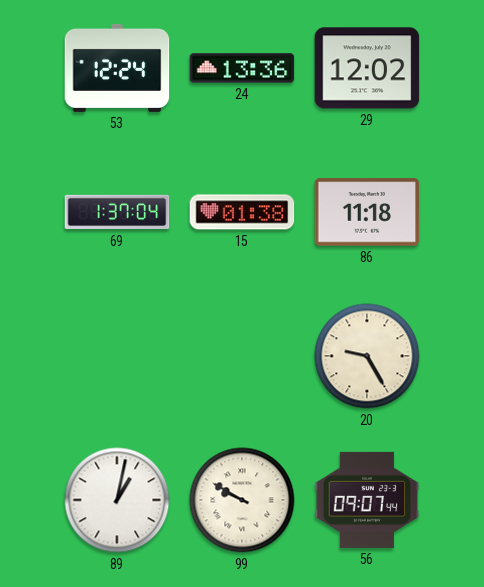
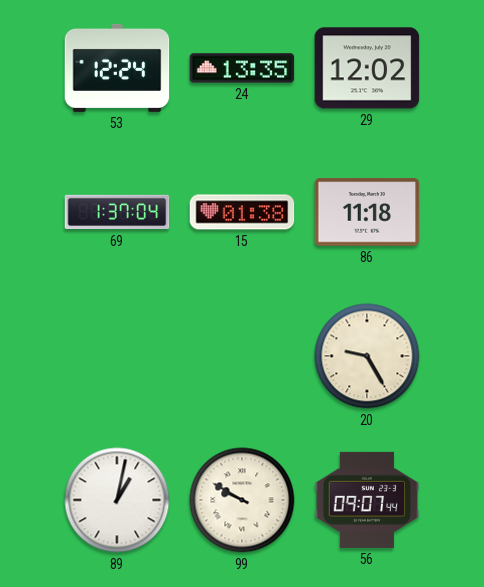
24: 13:36 -> 13:35
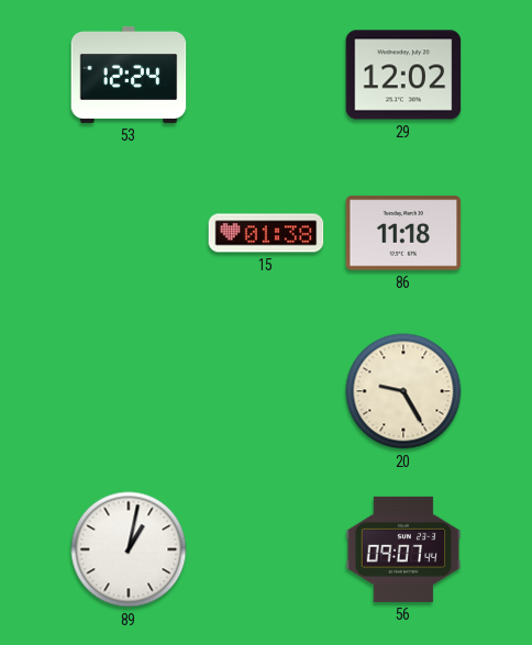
24: 13:35 -> none
69: 1:37 -> none
99: 9:50 -> none
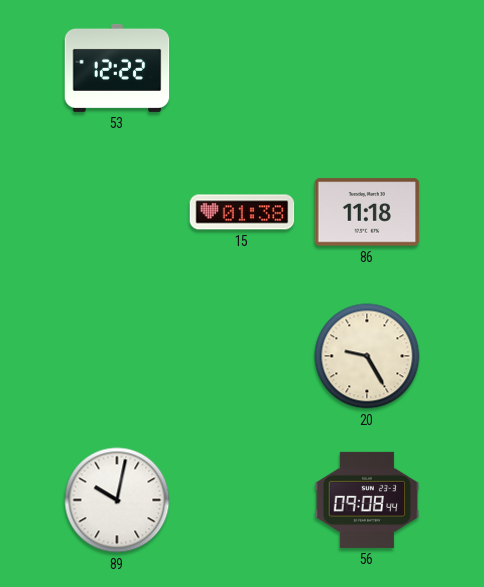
53: 12:24 -> 12:22
29: 12:02 -> none
89: 1:02 -> 10:02
56: 09:07 -> 09:08
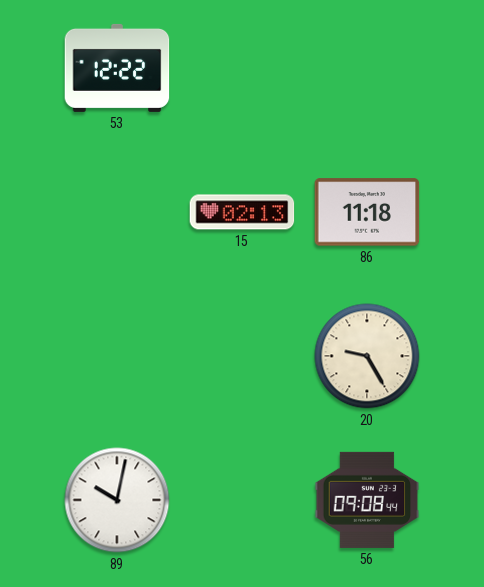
15: 01:38 -> 02:13
